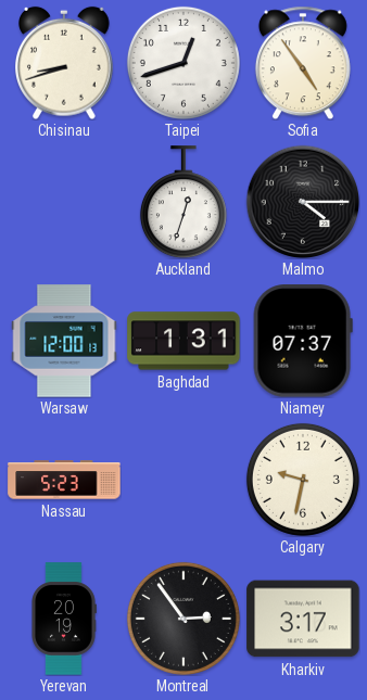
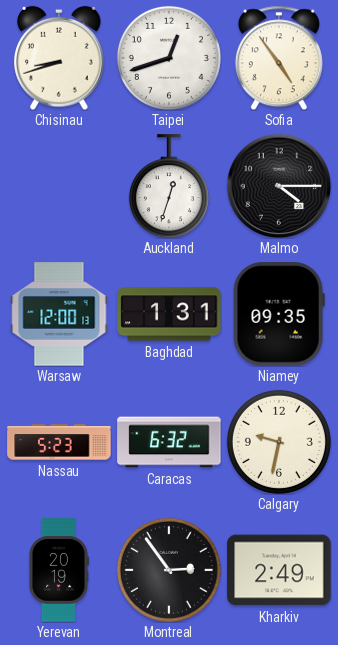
Niamey: 07:37 -> 09:35
Caracas: none -> 6:32
Kharkiv: 3:17 -> 2:49
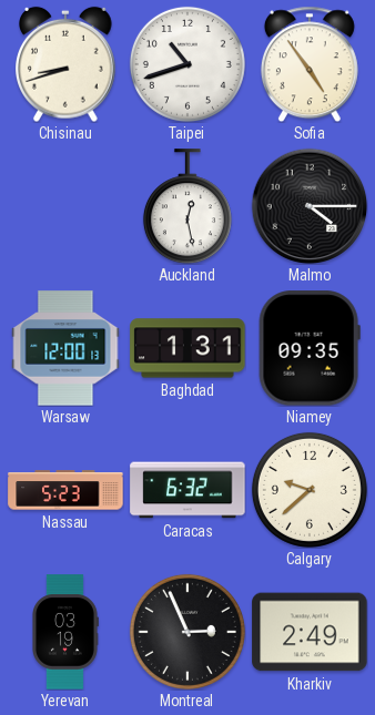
Taipei: 12:42 -> 10:42
Auckland: 12:33 -> 12:28
Calgary: 9:32 -> 9:38
Yerevan: 20:19 -> 03:19
Montreal: 2:54 -> 2:56
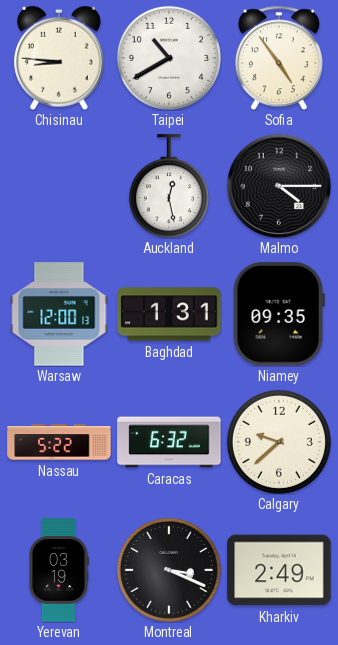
Chisinau: 8:42 -> 8:46
Taipei: 10:42 -> 10:40
Nassau: 5:23 -> 5:22
Montreal: 2:56 -> 3:19
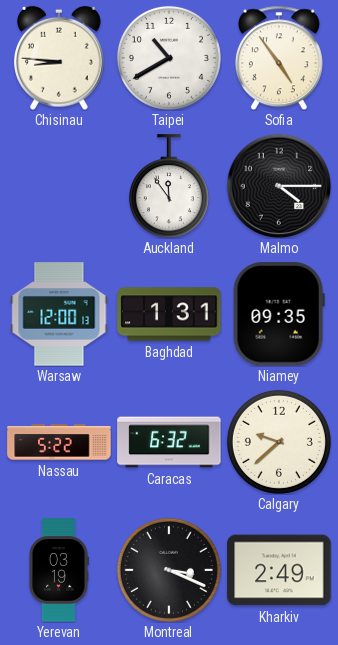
Auckland: 12:28 -> 11:54
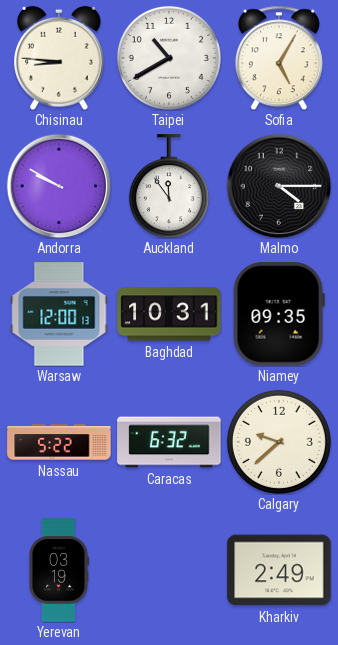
Sofia: 4:54 -> 5:05
Andorra: none -> 9:50
Baghdad: 1:31 -> 10:31
Montreal: 3:19 -> none
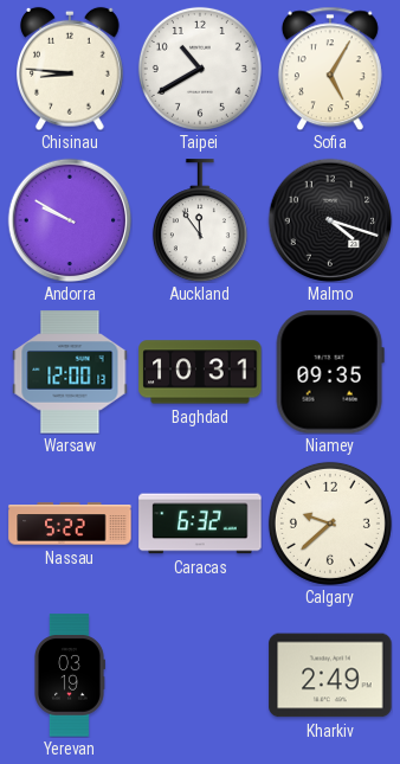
Malmo: 4:15 -> 4:18
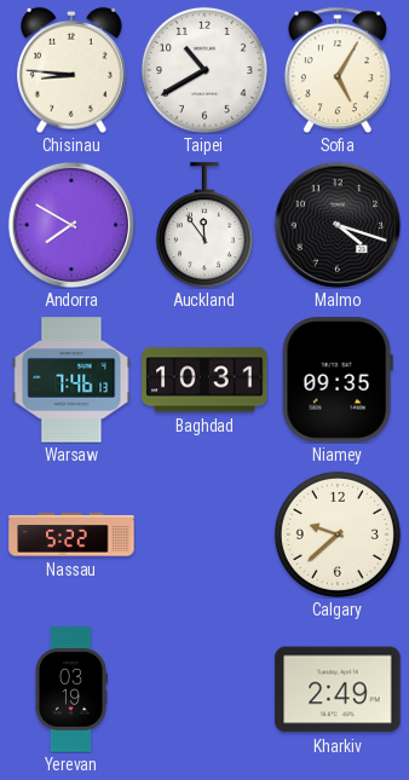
Andorra: 9:50 -> 7:50
Warsaw: 12:00 -> 7:46
Caracas: 6:32 -> none
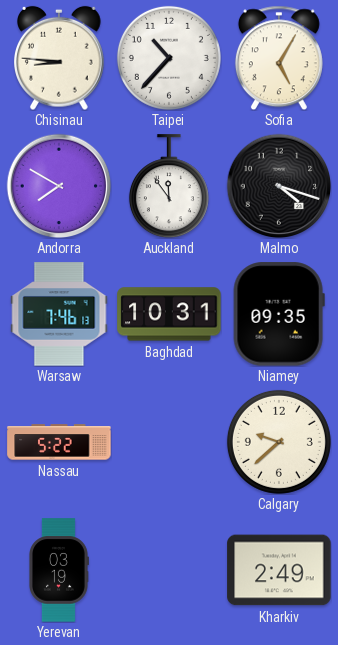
Taipei: 10:40 -> 10:37
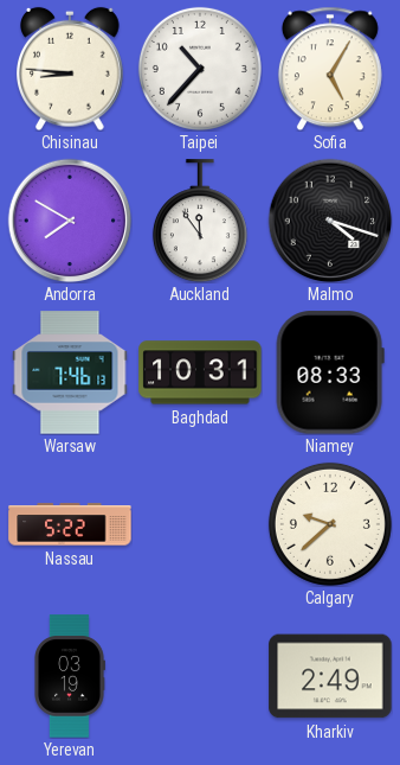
Niamey: 09:35 -> 08:33
